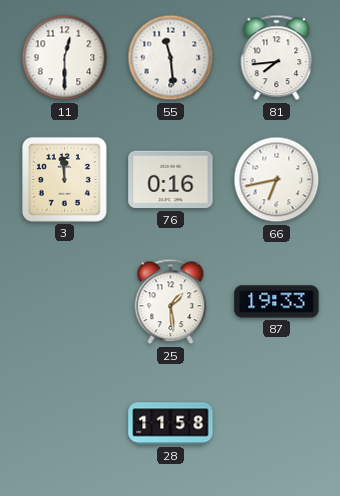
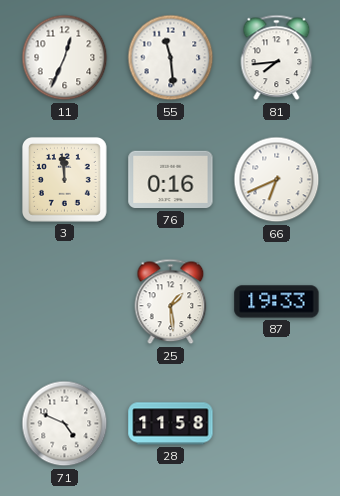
11: 12:30 -> 12:34
66: 6:43 -> 6:41
71: none -> 4:49
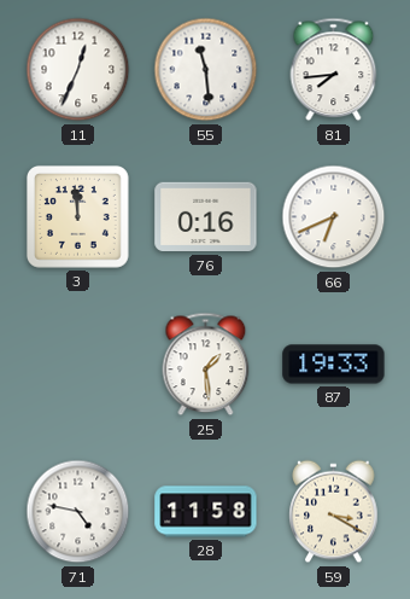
71: 4:49 -> 4:47
59: none -> 3:20
